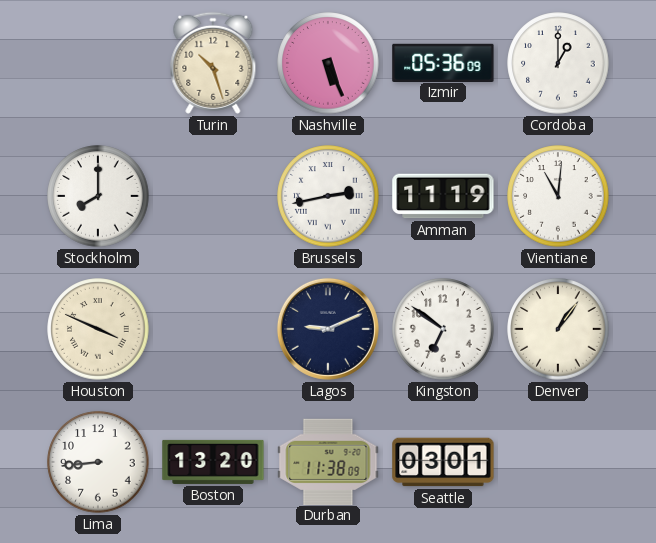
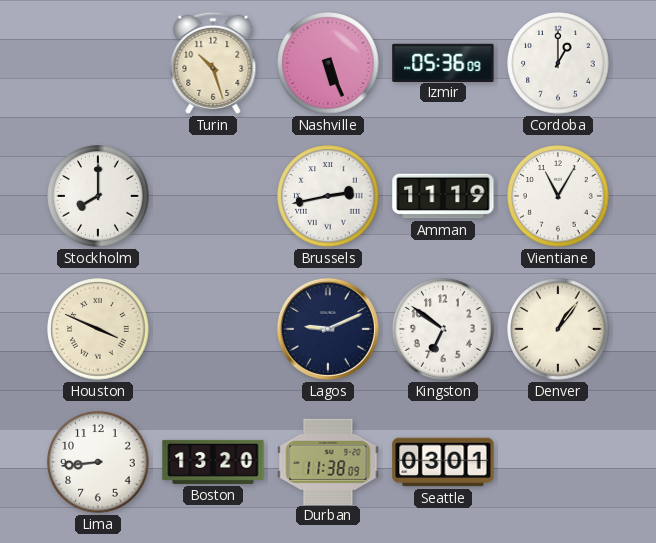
Vientiane: 11:01 -> 11:05
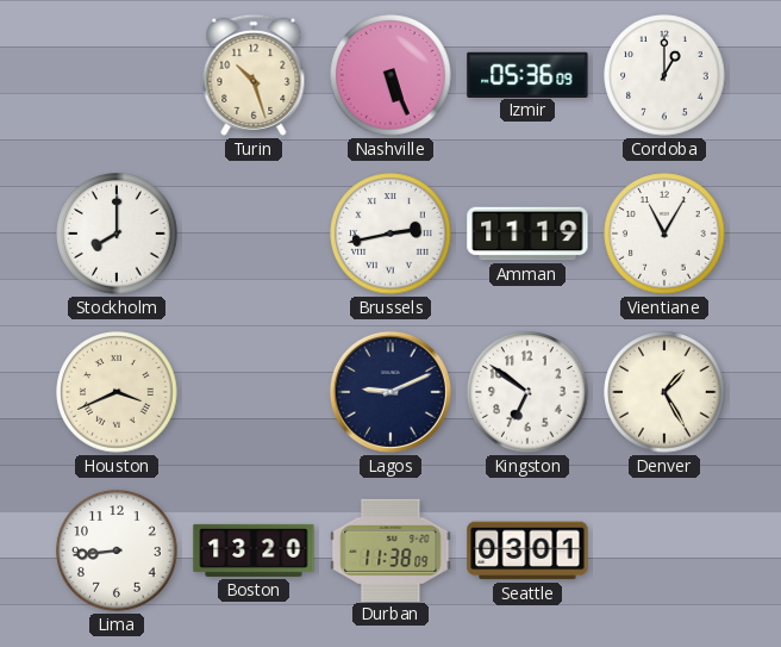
Houston: 3:49 -> 3:41
Denver: 1:06 -> 1:25
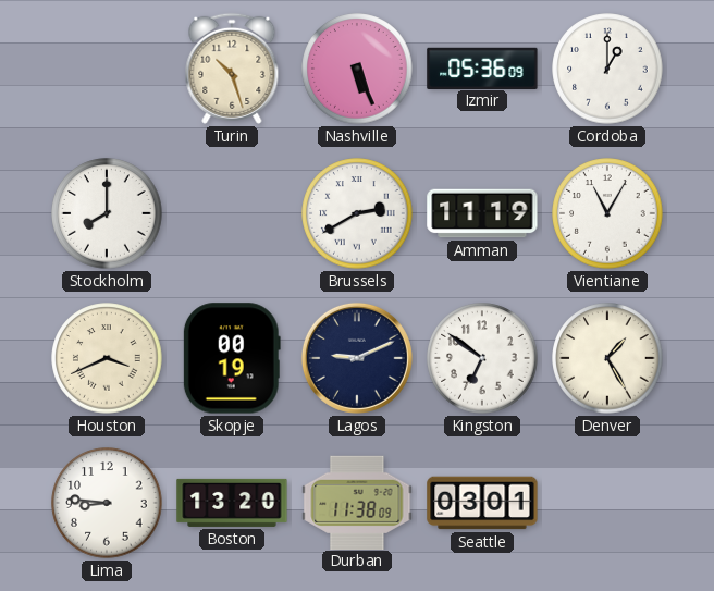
Brussels: 2:43 -> 2:40
Skopje: none -> 00:19
Lima: 8:44 -> 8:46
